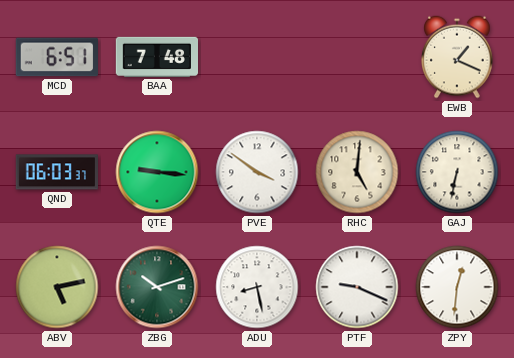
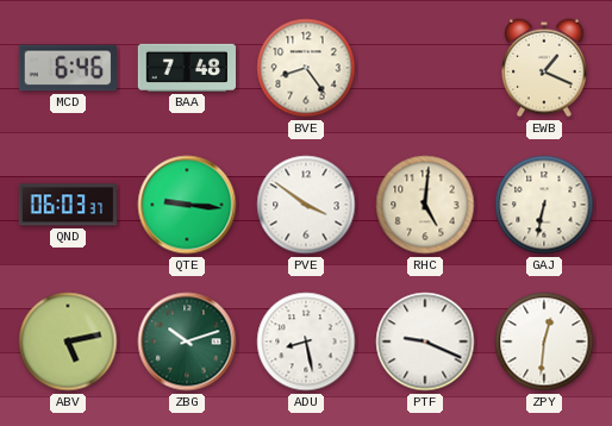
MCD: 6:51 -> 6:46
BVE: none -> 8:24
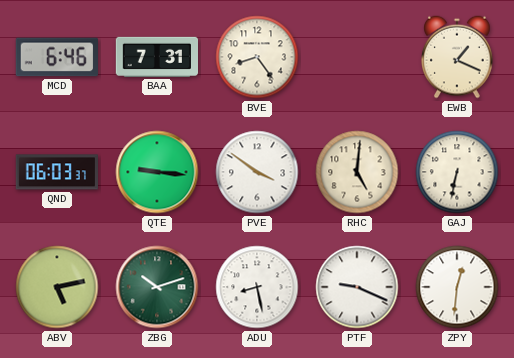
BAA: 7:48 -> 7:31
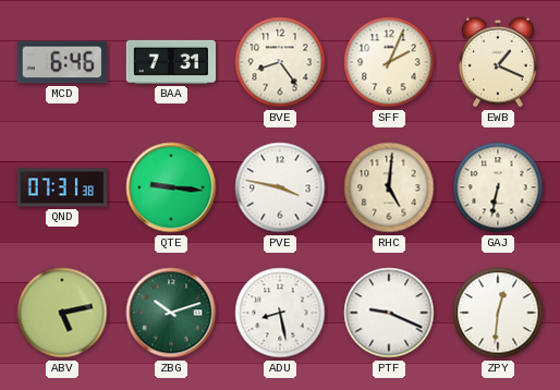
SFF: none -> 2:04
QND: 06:03 -> 07:31
PVE: 3:51 -> 3:47
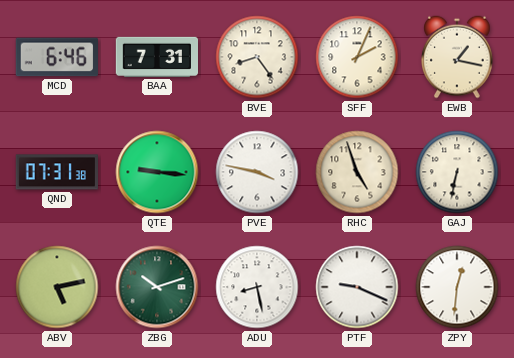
EWB: 1:19 -> 1:17
RHC: 5:01 -> 4:57
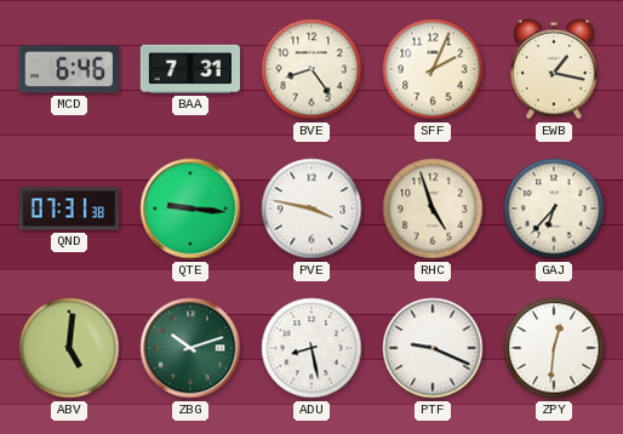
GAJ: 6:32 -> 6:37
ABV: 5:13 -> 5:01
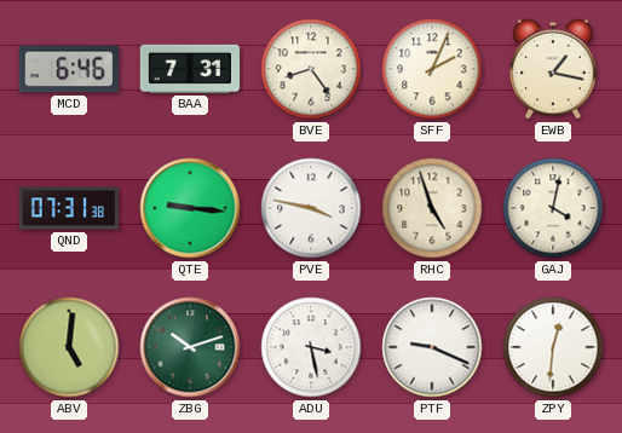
GAJ: 6:37 -> 4:02
ADU: 8:28 -> 3:28
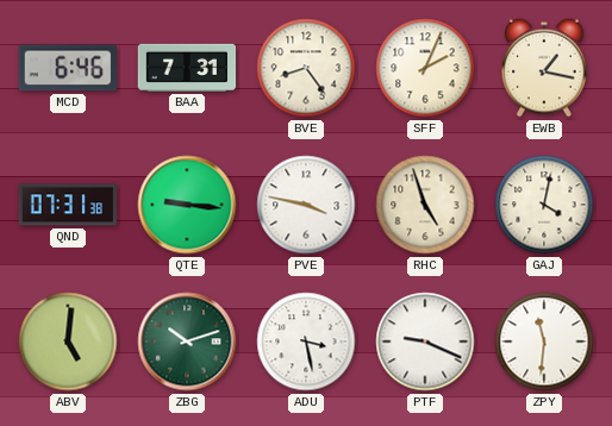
ZPY: 12:31 -> 11:31
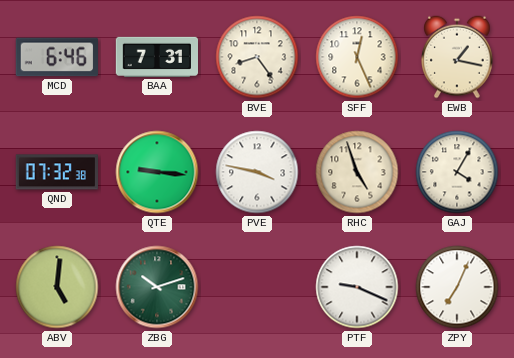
SFF: 2:04 -> 12:26
QND: 07:31 -> 07:32
GAJ: 4:02 -> 4:05
ADU: 3:28 -> none
ZPY: 11:31 -> 7:04
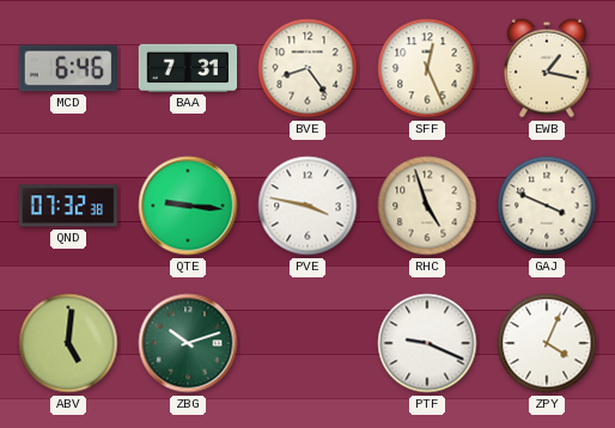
GAJ: 4:05 -> 3:49
ZPY: 7:04 -> 4:04
